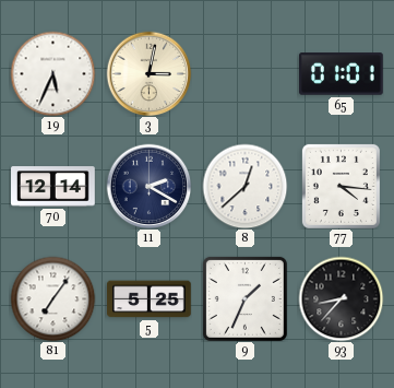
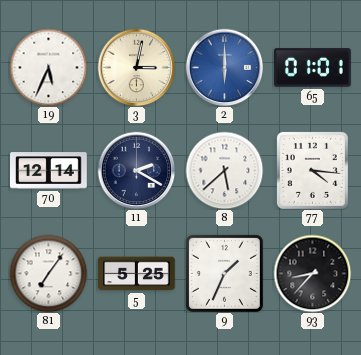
2: none -> 6:00
8: 12:38 -> 5:38
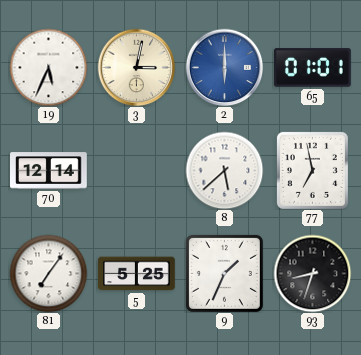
11: 2:20 -> none
77: 4:16 -> 6:58
93: 8:37 -> 8:33
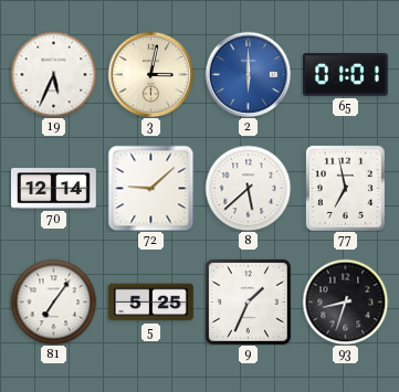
72: none -> 9:08
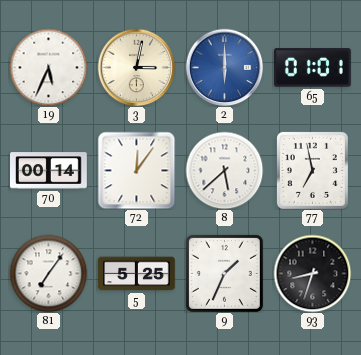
70: 12:14 -> 00:14
72: 9:08 -> 12:06
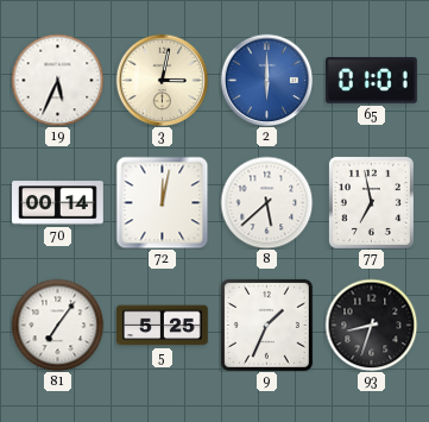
72: 12:06 -> 12:02
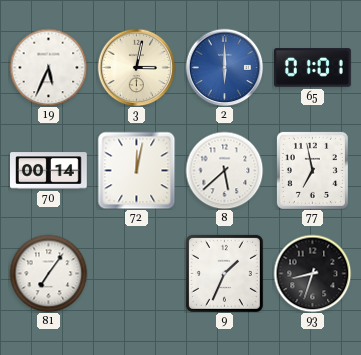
5: 5:25 -> none
